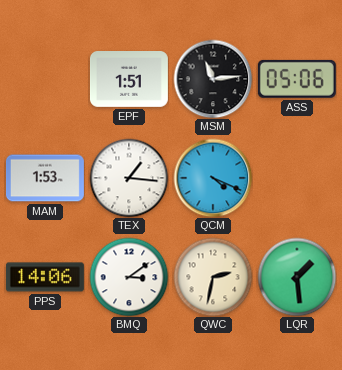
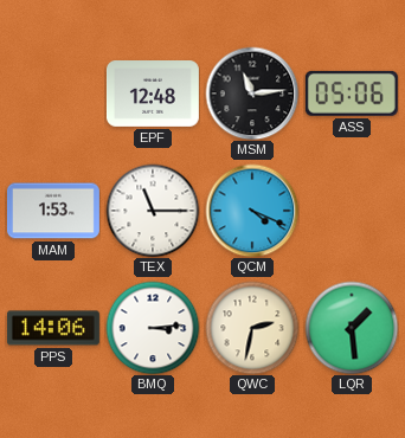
EPF: 1:51 -> 12:48
TEX: 1:16 -> 11:15
BMQ: 3:09 -> 3:14
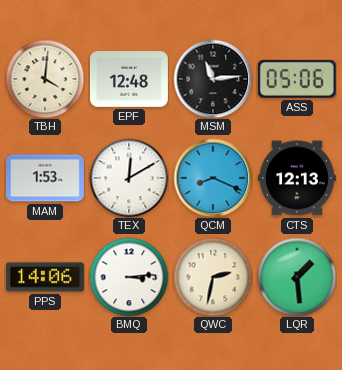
TBH: none -> 4:01
TEX: 11:15 -> 12:10
QCM: 4:19 -> 8:19
CTS: none -> 12:13
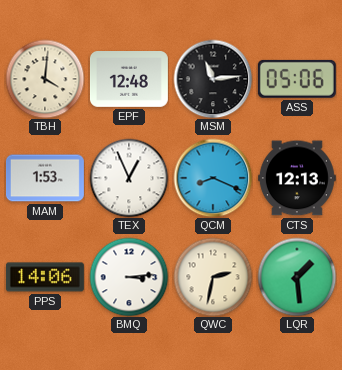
TEX: 12:10 -> 12:56
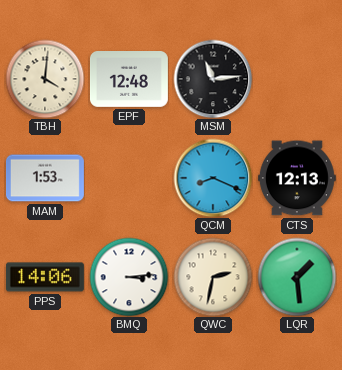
ASS: 05:06 -> none
TEX: 12:56 -> none
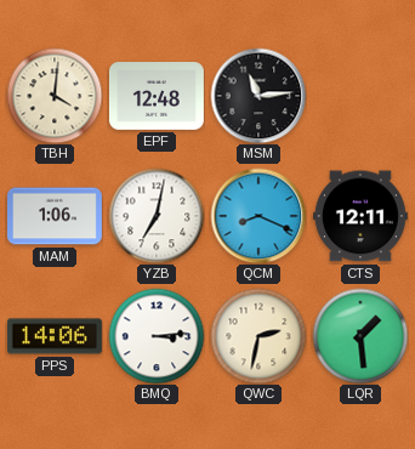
MAM: 1:53 -> 1:06
YZB: none -> 7:02
CTS: 12:13 -> 12:11
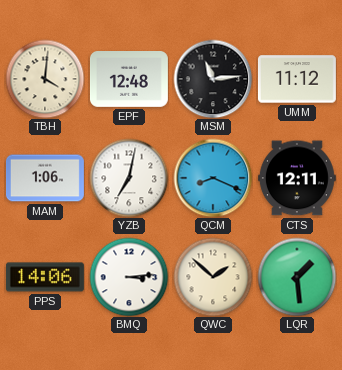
UMM: none -> 11:12
QWC: 2:32 -> 1:52
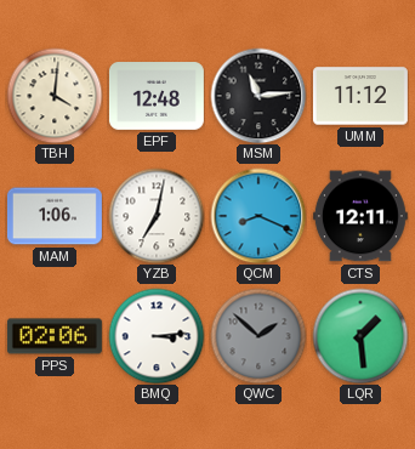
PPS: 14:06 -> 02:06
QWC dial: cream -> grey
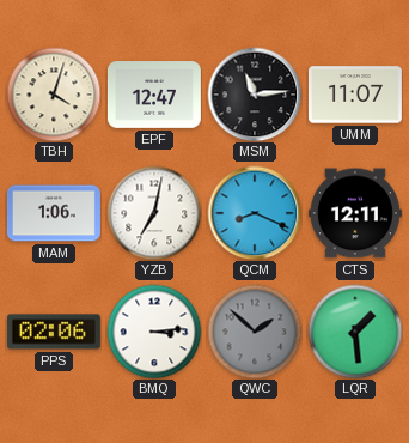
TBH: 4:01 -> 4:03
EPF: 12:48 -> 12:47
UMM: 11:12 -> 11:07
